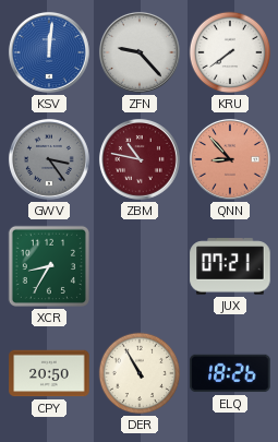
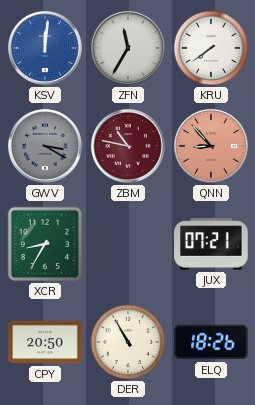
ZFN: 9:23 -> 11:35
GWV: 3:24 -> 3:20
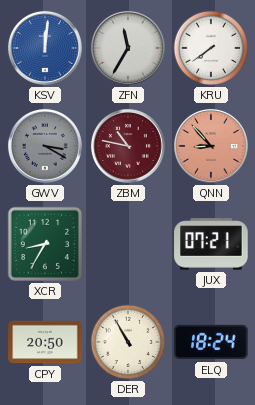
ELQ: 18:26 -> 18:24
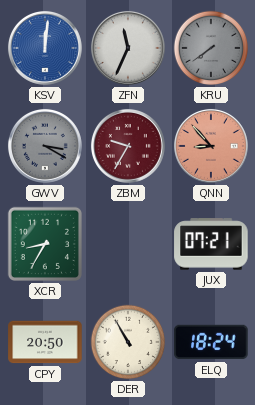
ZFN: 11:35 -> 11:34
KRU dial: white -> grey
ZBM: 10:47 -> 9:35
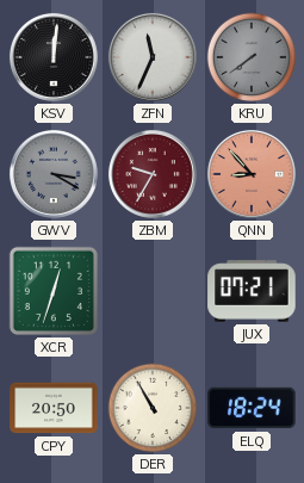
KSV dial: blue -> black
XCR: 8:35 -> 12:33
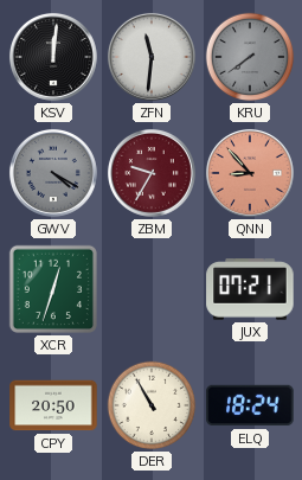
ZFN: 11:34 -> 11:31
GWV: 3:20 -> 4:20
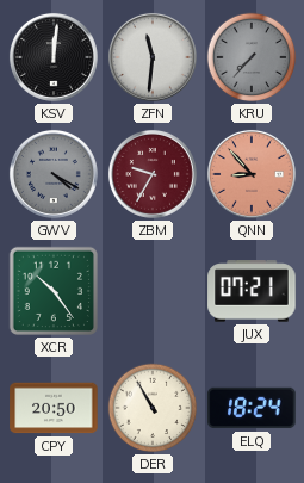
KRU: 7:39 -> 7:37
XCR: 12:33 -> 10:24
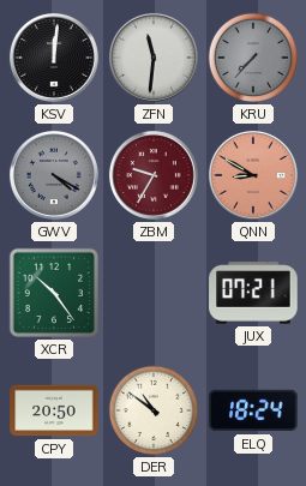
QNN: 8:53 -> 8:50
DER: 10:55 -> 10:51
